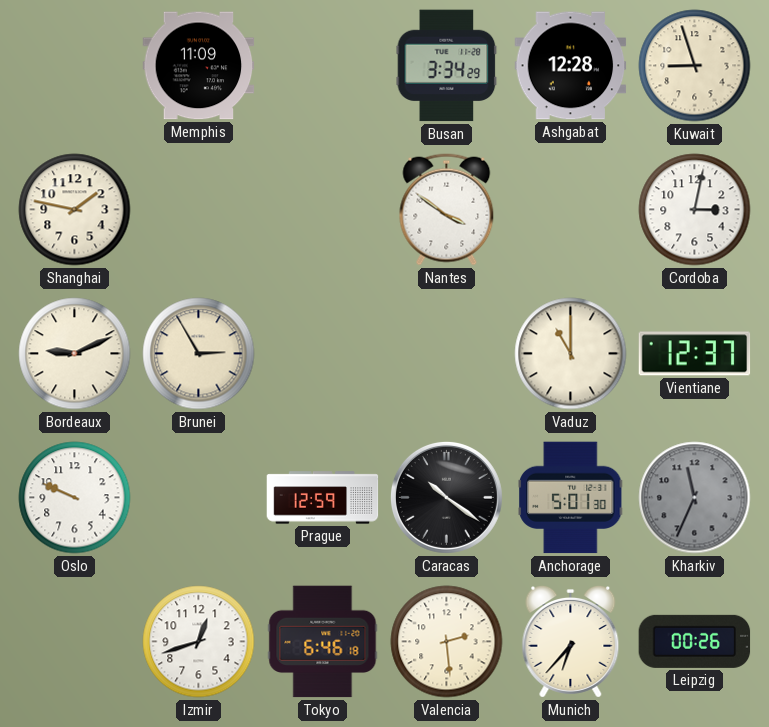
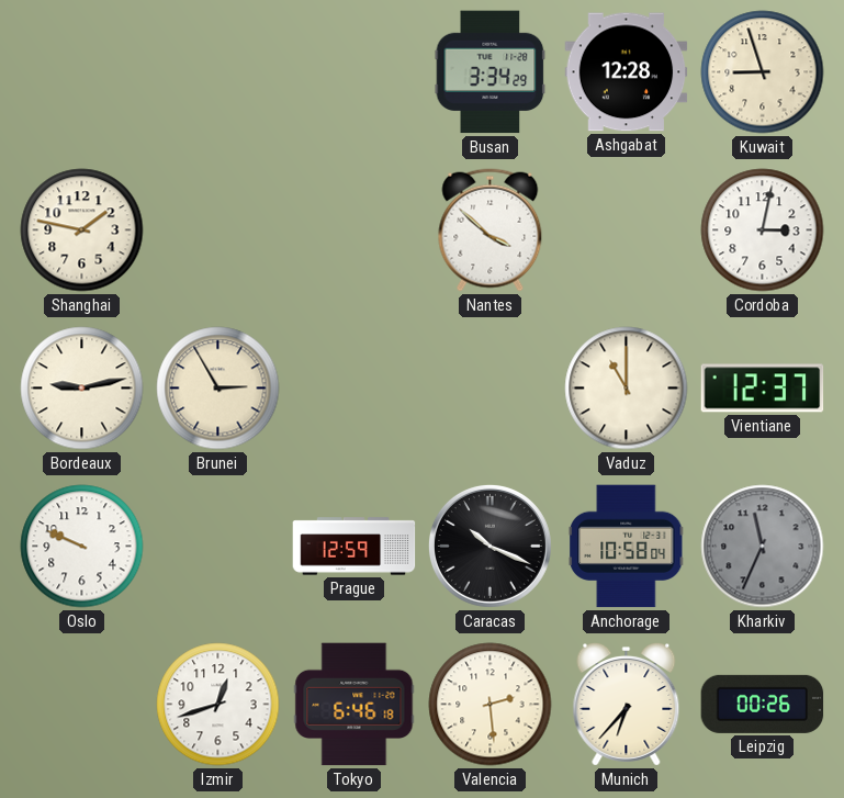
Memphis: 11:09 -> none
Nantes: 3:51 -> 3:52
Bordeaux: 9:11 -> 9:13
Caracas: 10:21 -> 10:19
Anchorage: 5:01 -> 10:58
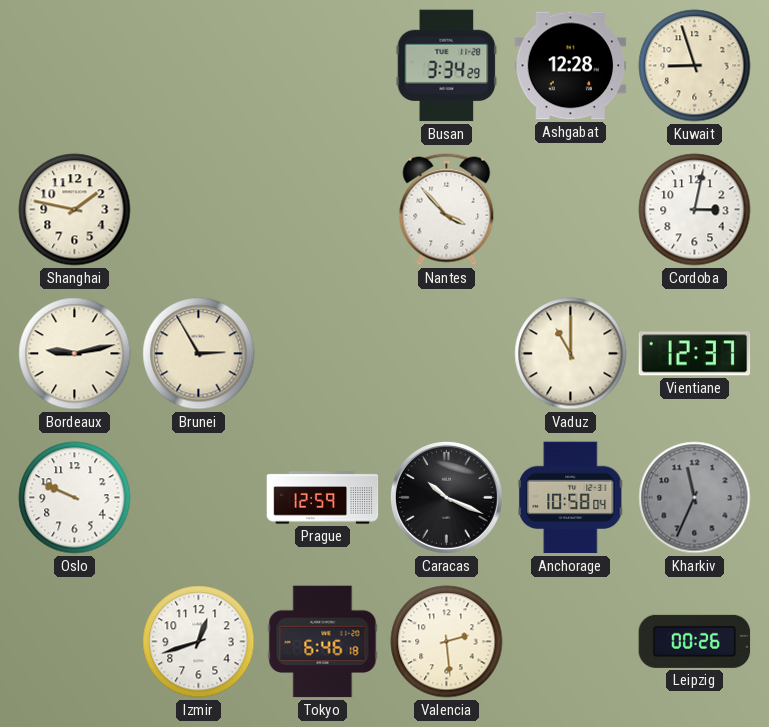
Nantes: 3:52 -> 3:53
Munich: 6:37 -> none
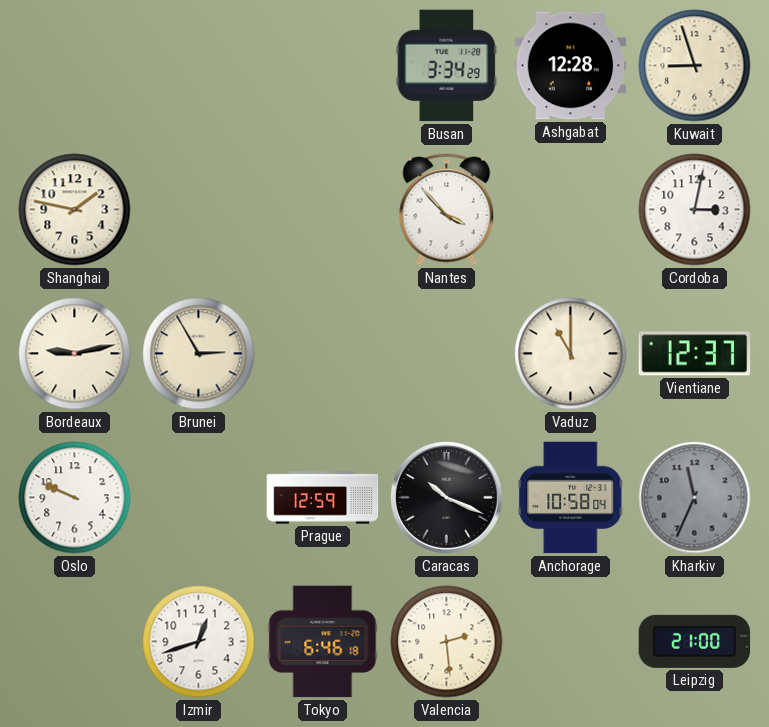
Leipzig: 00:26 -> 21:00
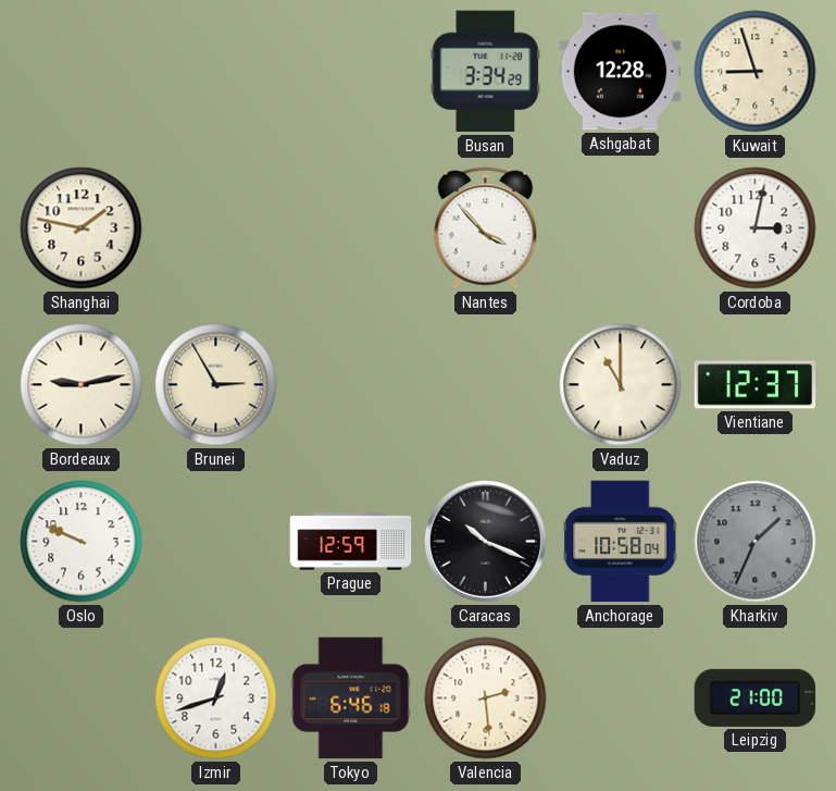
Kharkiv: 11:34 -> 1:34
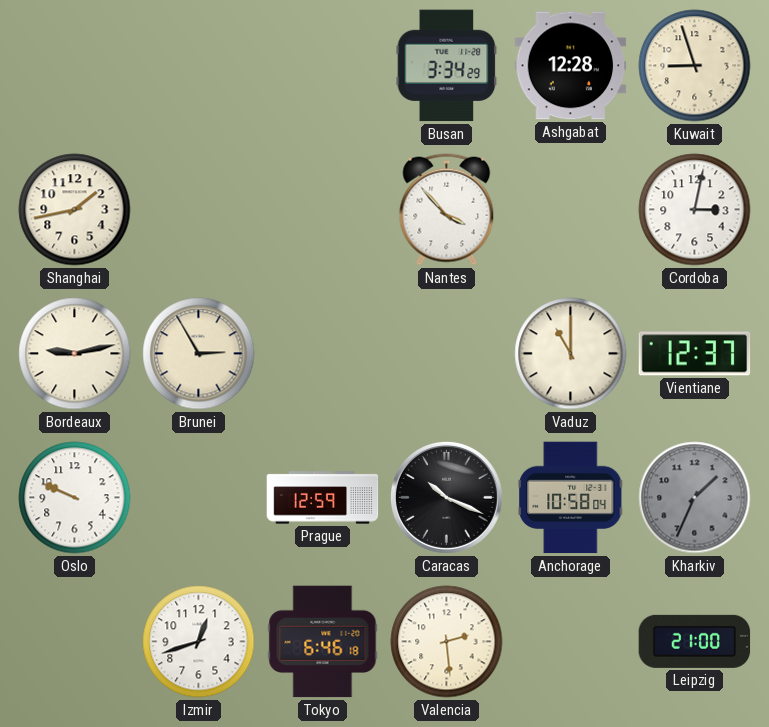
Shanghai: 1:47 -> 1:43
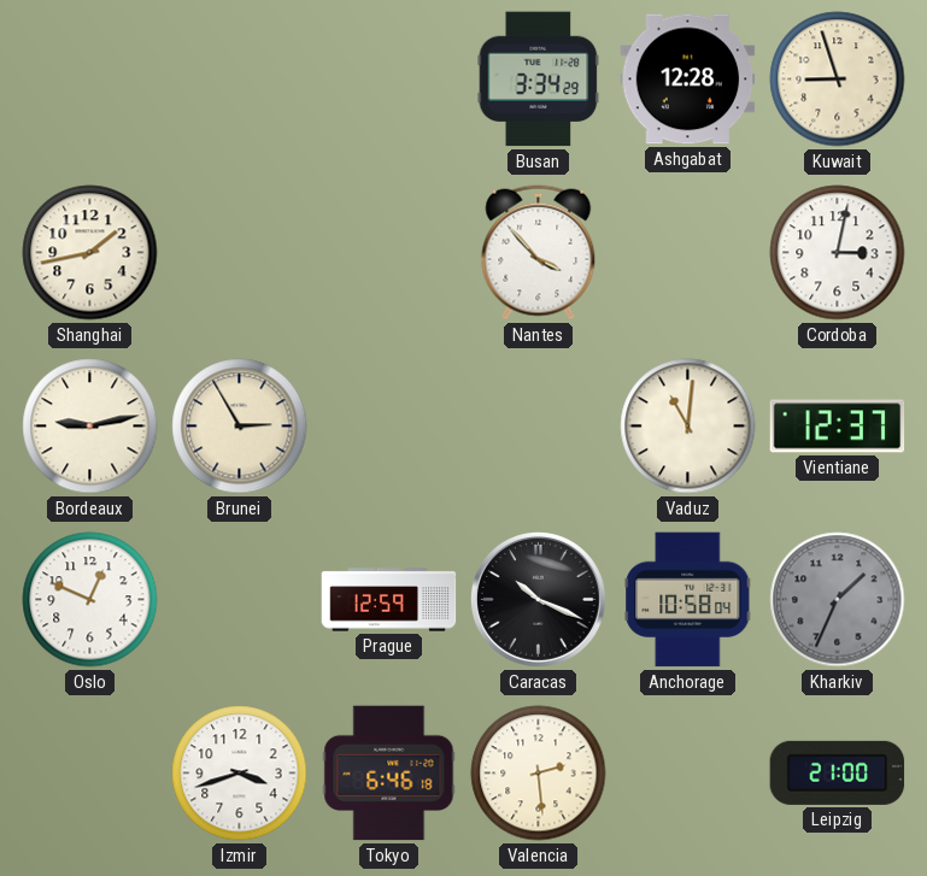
Vaduz: 11:00 -> 11:01
Oslo: 9:49 -> 12:49
Izmir: 12:42 -> 3:42
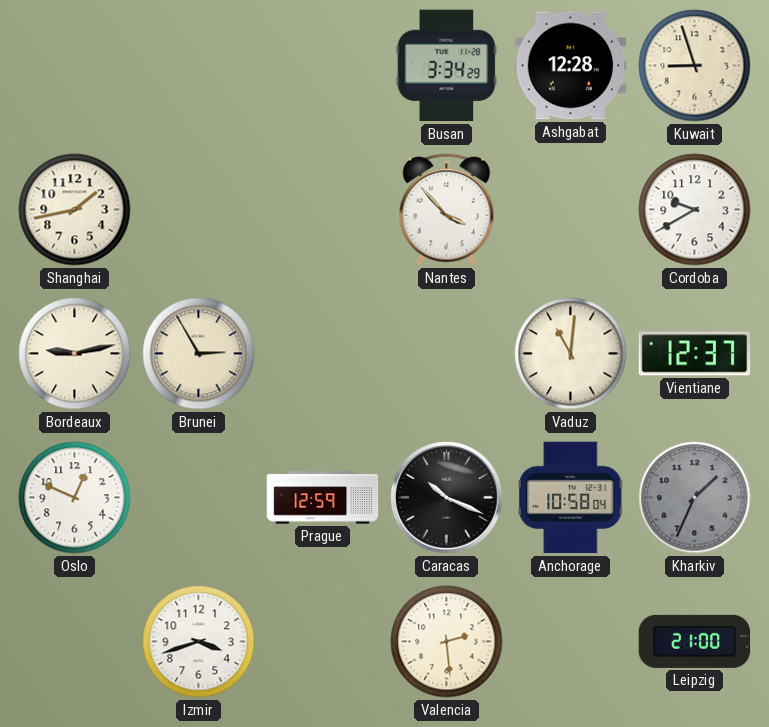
Cordoba: 3:02 -> 9:40
Tokyo: 6:46 -> none
